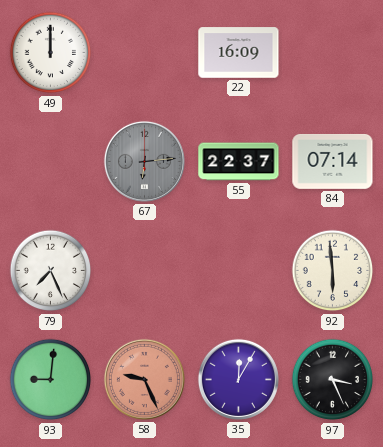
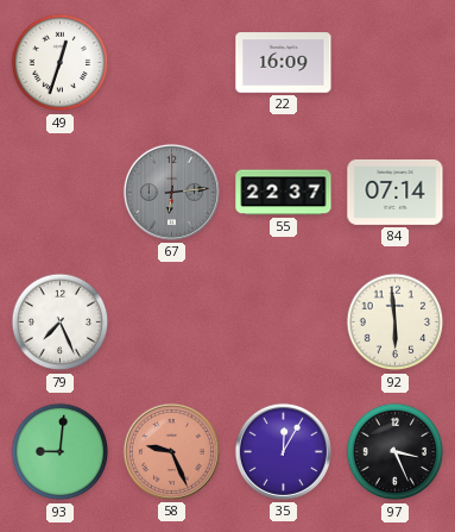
49: 12:00 -> 12:33
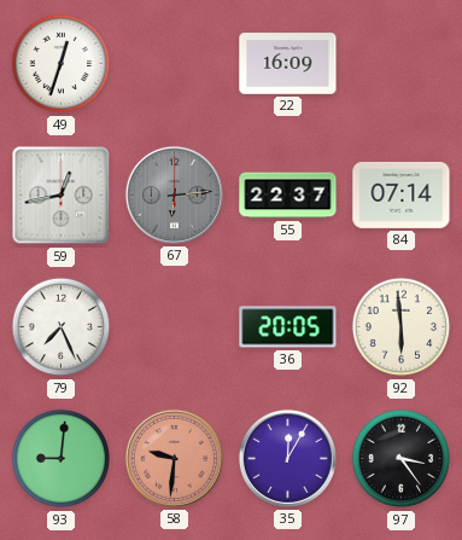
59: none -> 12:43
36: none -> 20:05
58: 9:26 -> 9:31
97: 3:26 -> 3:24
